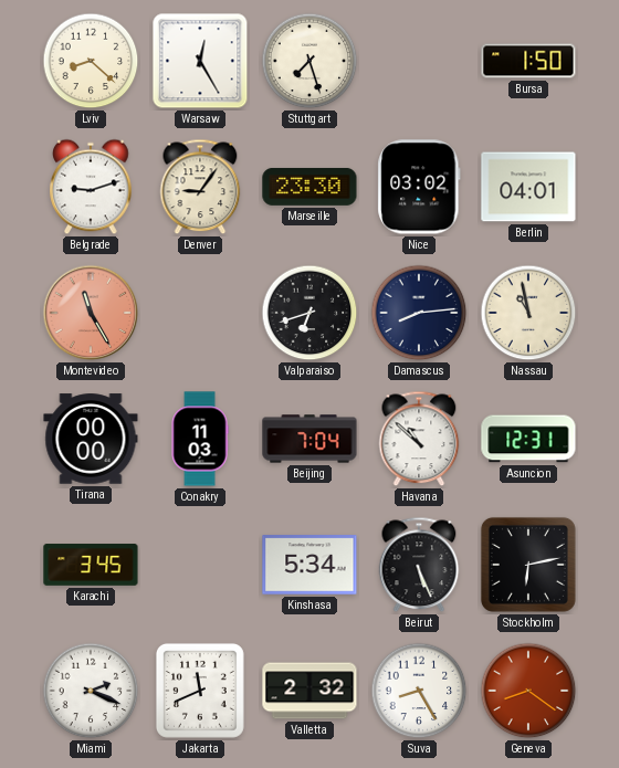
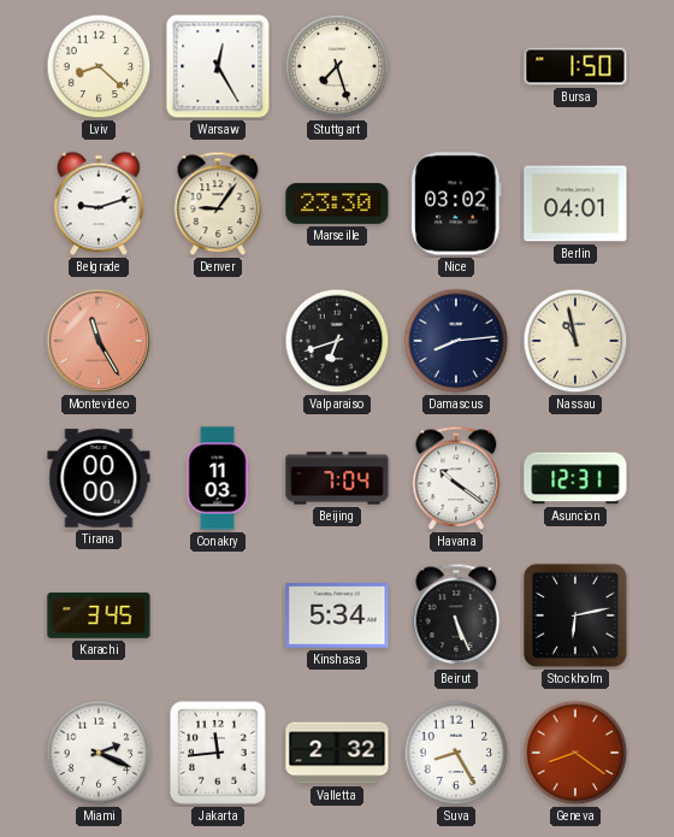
Havana: 10:52 -> 10:21
Jakarta: 11:41 -> 11:44
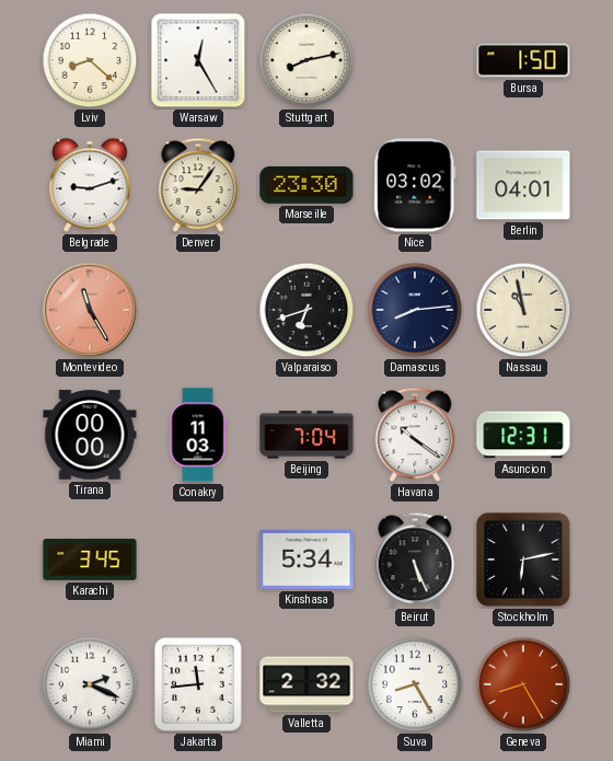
Stuttgart: 7:27 -> 8:13
Geneva: 8:21 -> 8:25
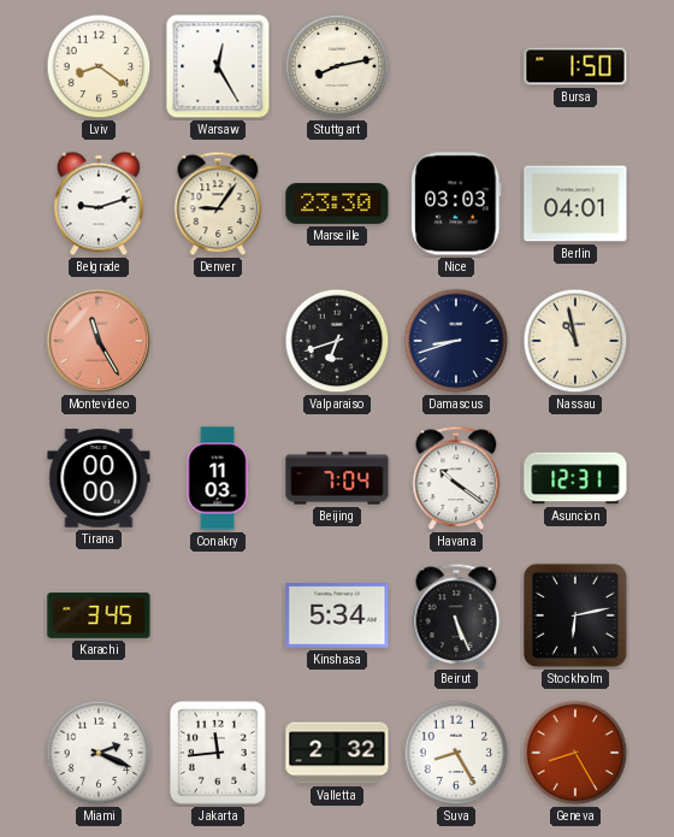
Lviv: 8:22 -> 8:21
Nice: 03:02 -> 03:03
Damascus: 8:14 -> 8:42
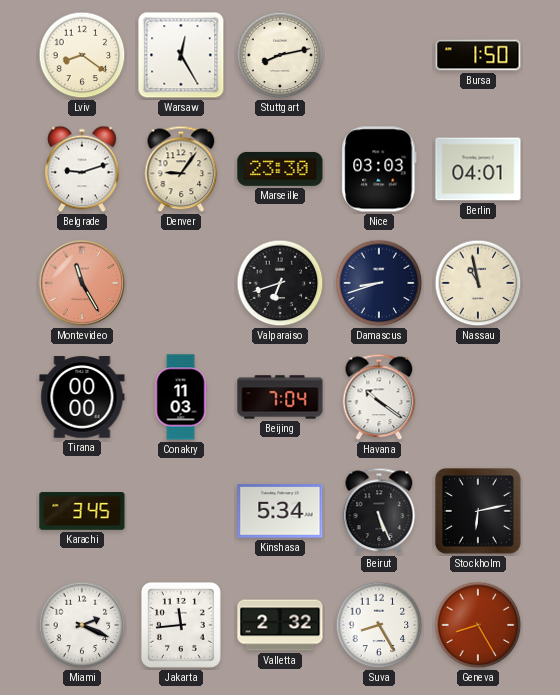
Asuncion: 12:31 -> none
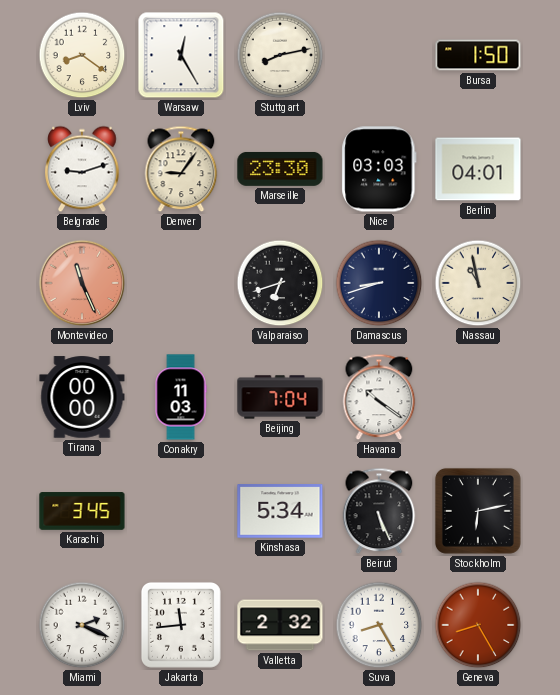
Montevideo: 11:25 -> 11:26
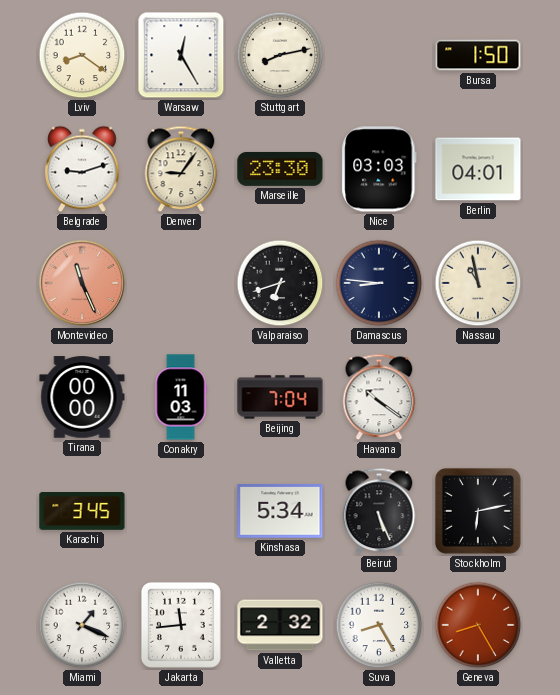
Damascus: 8:42 -> 8:46
Miami: 2:19 -> 1:19
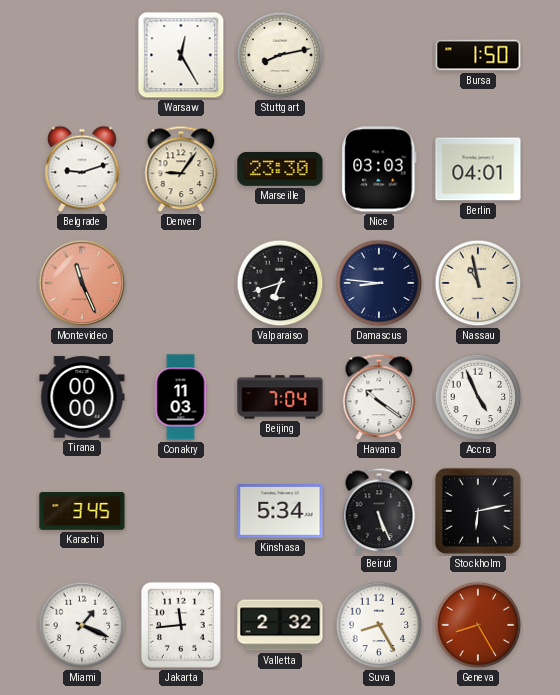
Lviv: 8:21 -> none
Accra: none -> 4:56
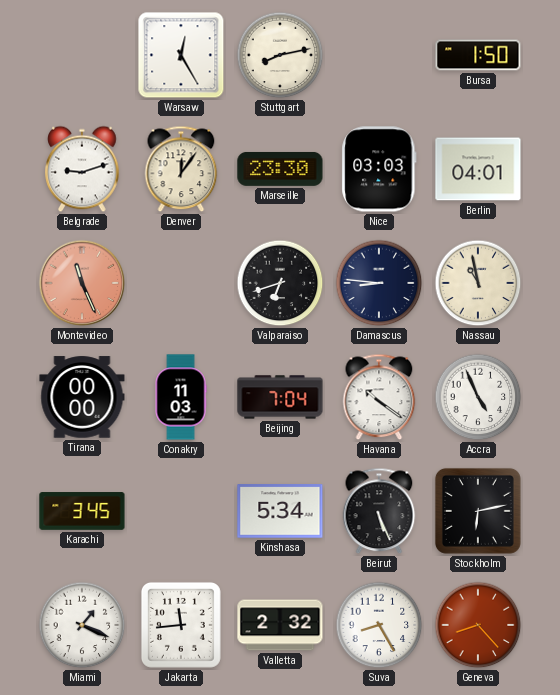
Denver: 9:06 -> 12:06
Geneva: 8:25 -> 8:23
